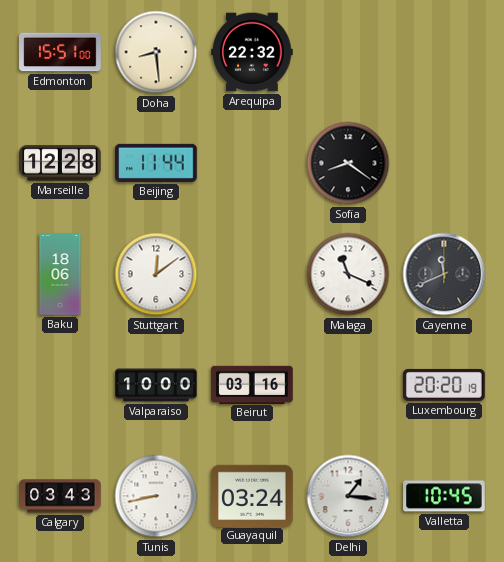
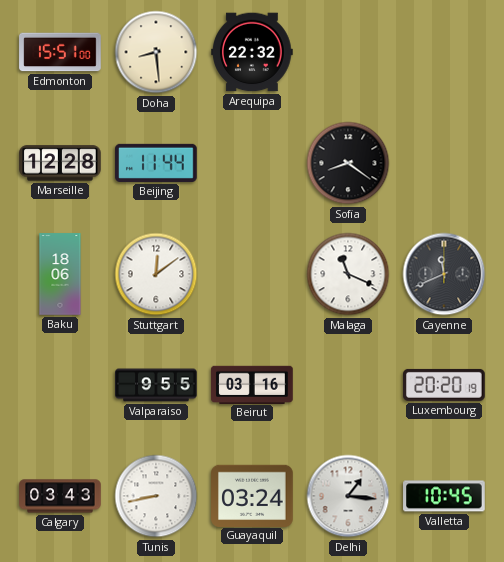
Valparaiso: 10:00 -> 9:55
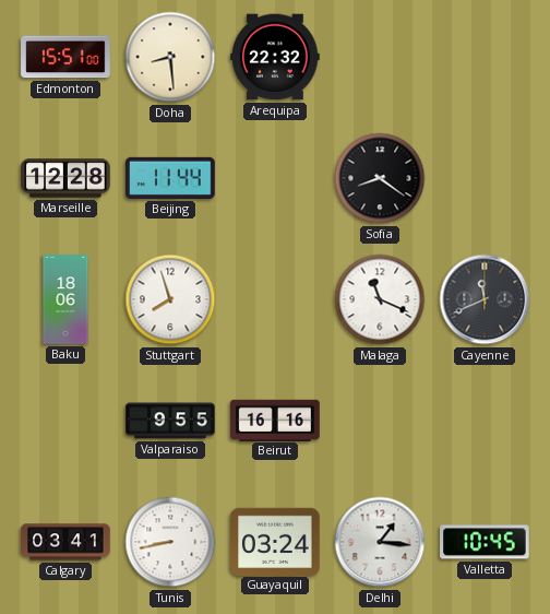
Stuttgart: 12:09 -> 7:57
Beirut: 03:16 -> 16:16
Luxembourg: 20:20 -> none
Calgary: 03:43 -> 03:41
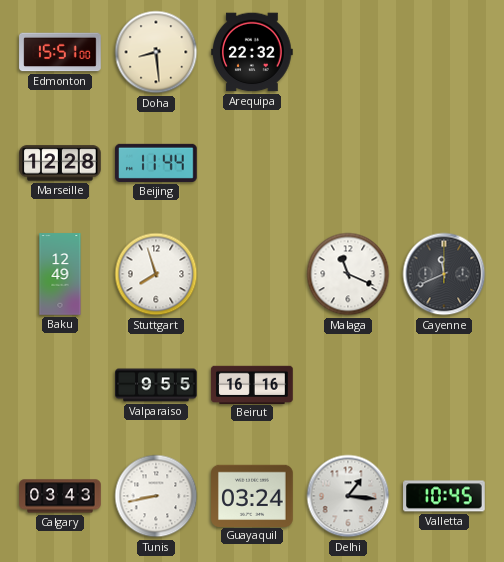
Sofia: 8:21 -> none
Baku: 18:06 -> 12:49
Calgary: 03:41 -> 03:43
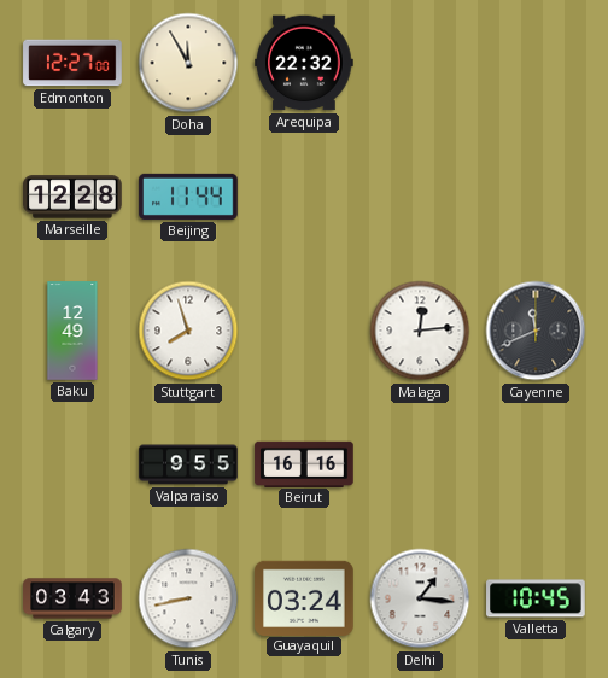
Edmonton: 15:51 -> 12:27
Doha: 8:29 -> 11:55
Malaga: 11:19 -> 12:14
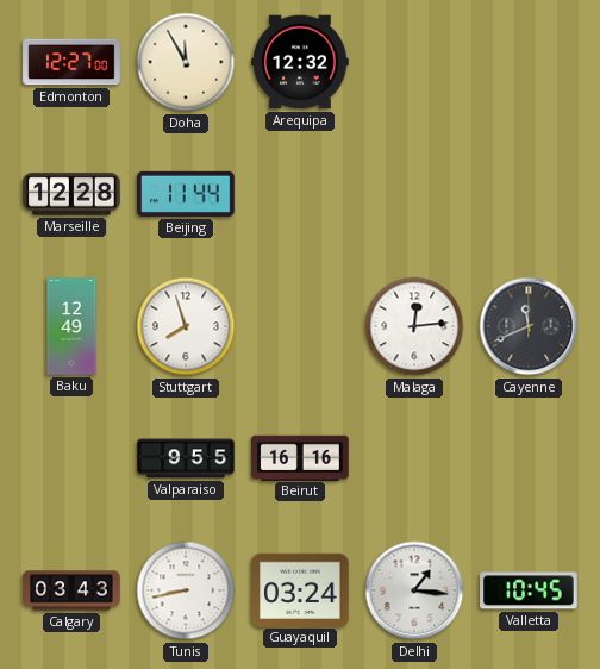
Arequipa: 22:32 -> 12:32
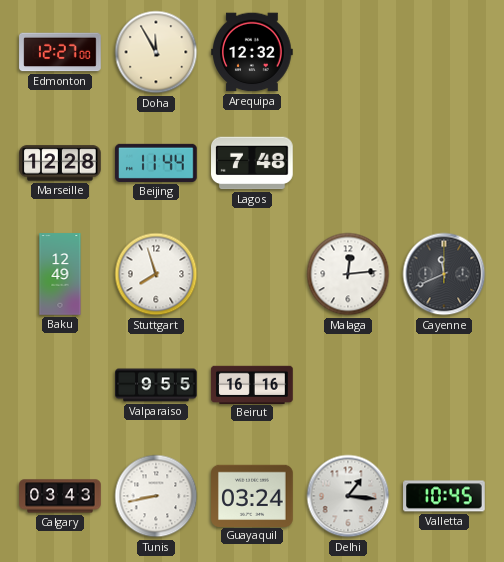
Lagos: none -> 7:48
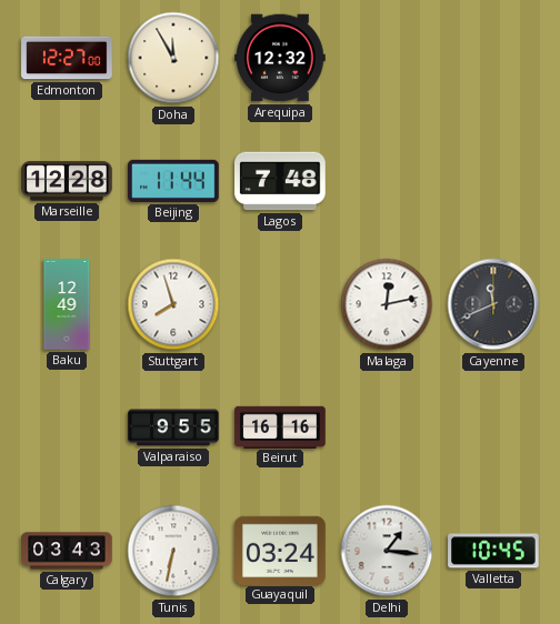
Malaga: 12:14 -> 12:13
Tunis: 8:43 -> 6:32
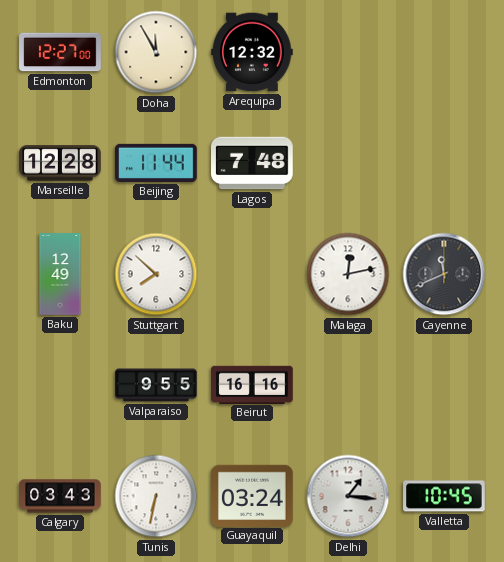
Stuttgart: 7:57 -> 7:52
